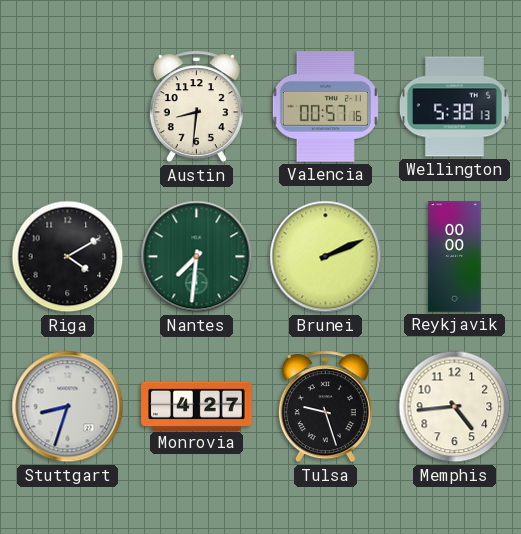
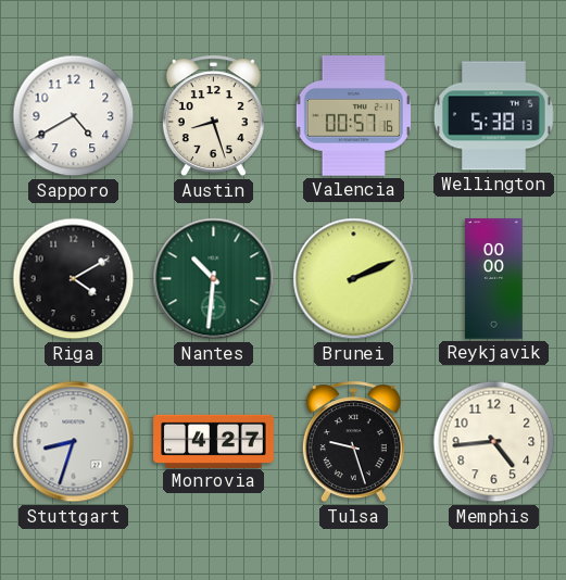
Sapporo: none -> 4:40
Austin: 8:31 -> 8:27
Nantes: 7:31 -> 10:31
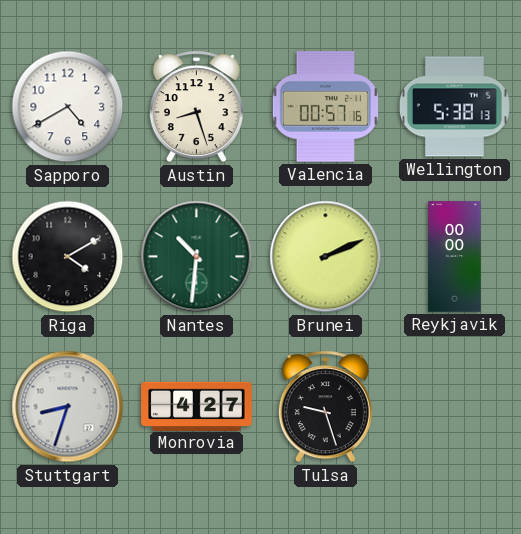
Memphis: 4:44 -> none
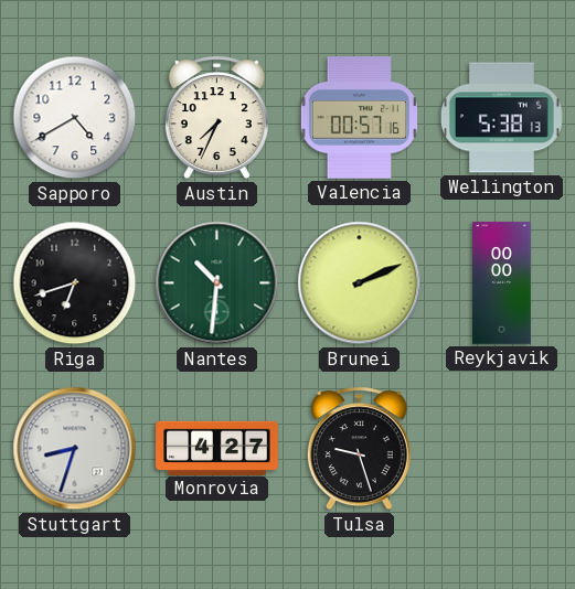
Austin: 8:27 -> 7:34
Riga: 4:10 -> 6:42
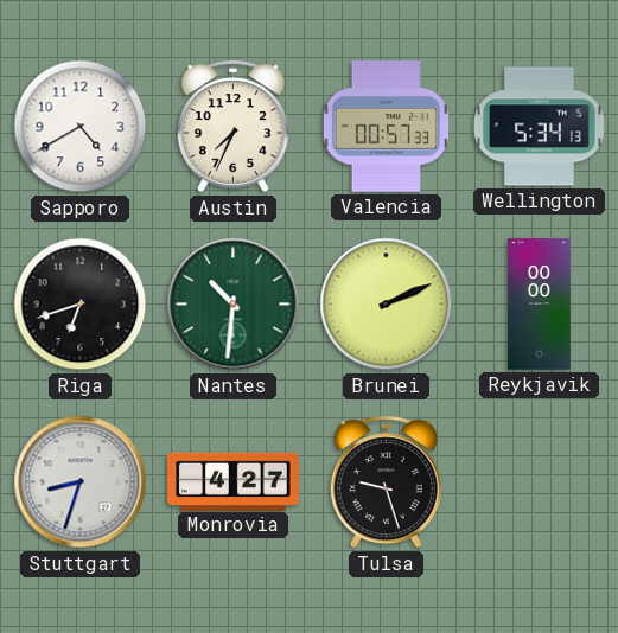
Valencia: 00:57:16 -> 00:57:33
Wellington: 5:38 -> 5:34
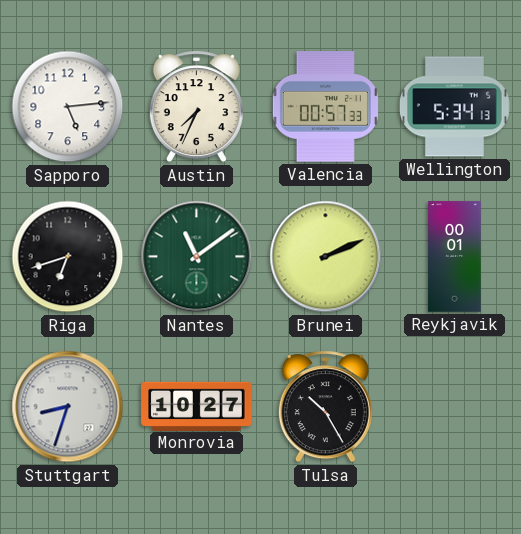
Sapporo: 4:40 -> 5:14
Nantes: 10:31 -> 11:09
Reykjavik: 00:00 -> 00:01
Monrovia: 4:27 -> 10:27
Tulsa: 9:27 -> 10:25
